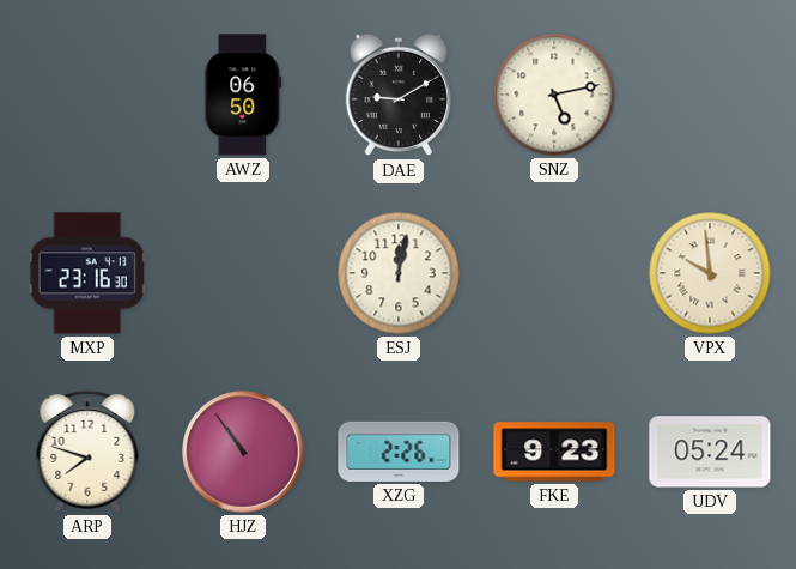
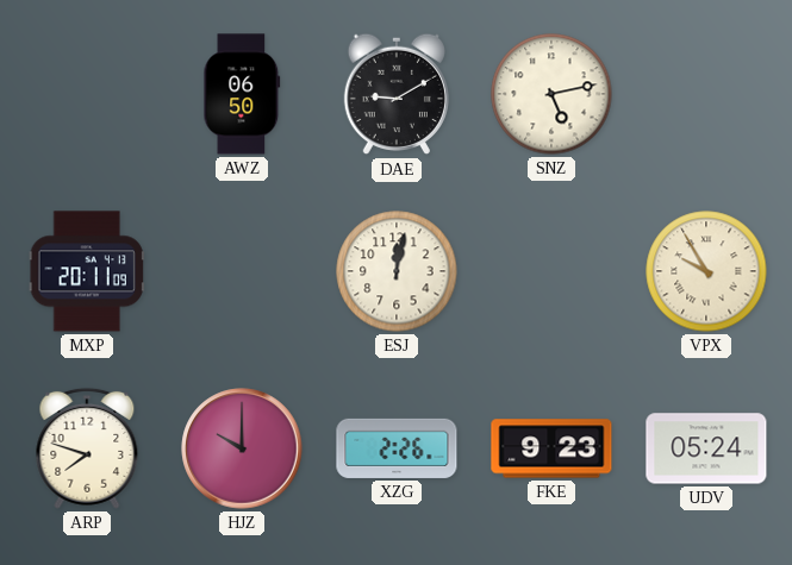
MXP: 23:16 -> 20:11
VPX: 9:59 -> 9:55
HJZ: 10:54 -> 10:00
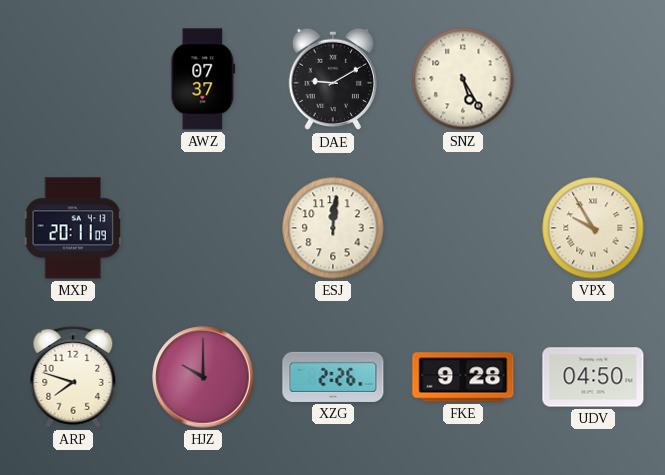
AWZ: 06:50 -> 07:37
SNZ: 5:13 -> 5:25
ESJ: 12:02 -> 12:01
FKE: 9:23 -> 9:28
UDV: 05:24 -> 04:50
